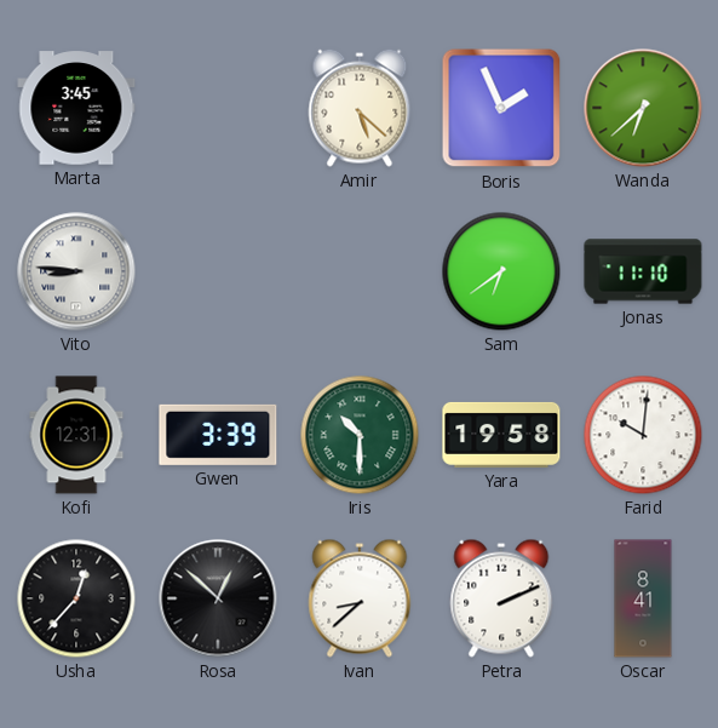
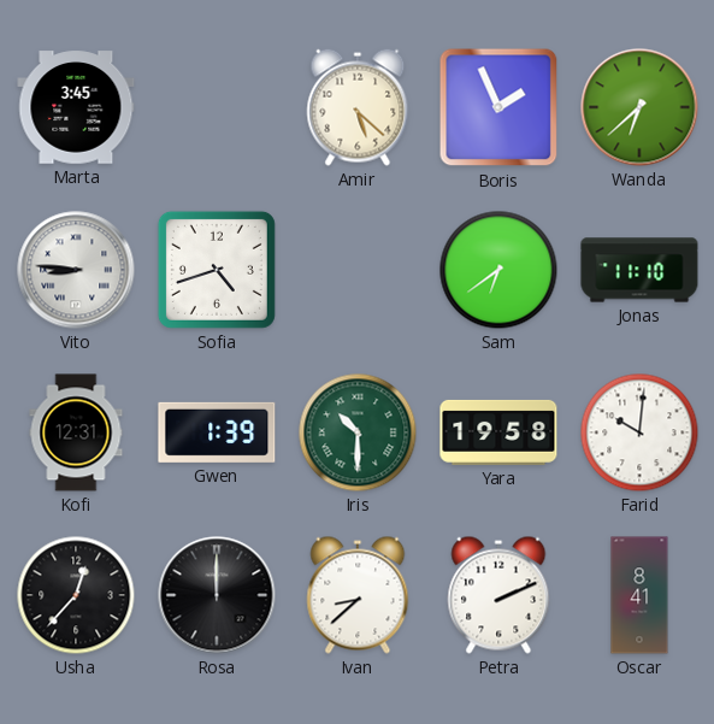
Sofia: none -> 4:42
Gwen: 3:39 -> 1:39
Rosa: 12:52 -> 12:00
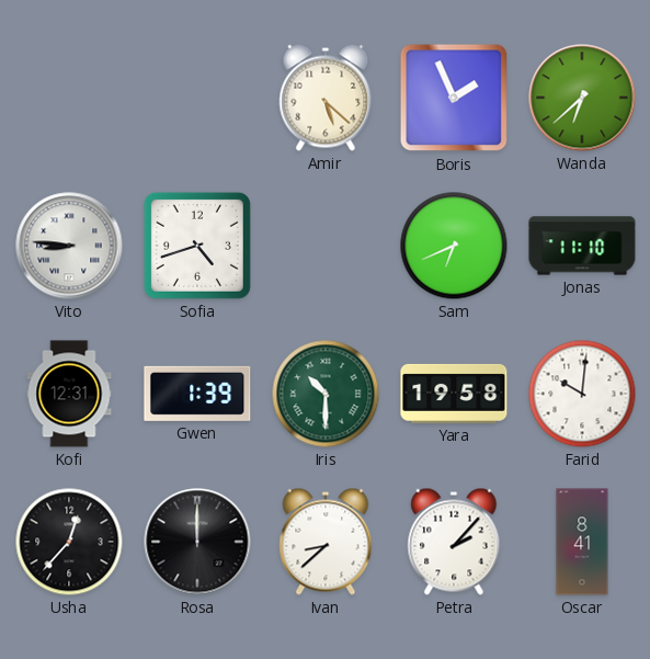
Marta: 3:45 -> none
Sam: 6:39 -> 6:41
Petra: 2:11 -> 2:07
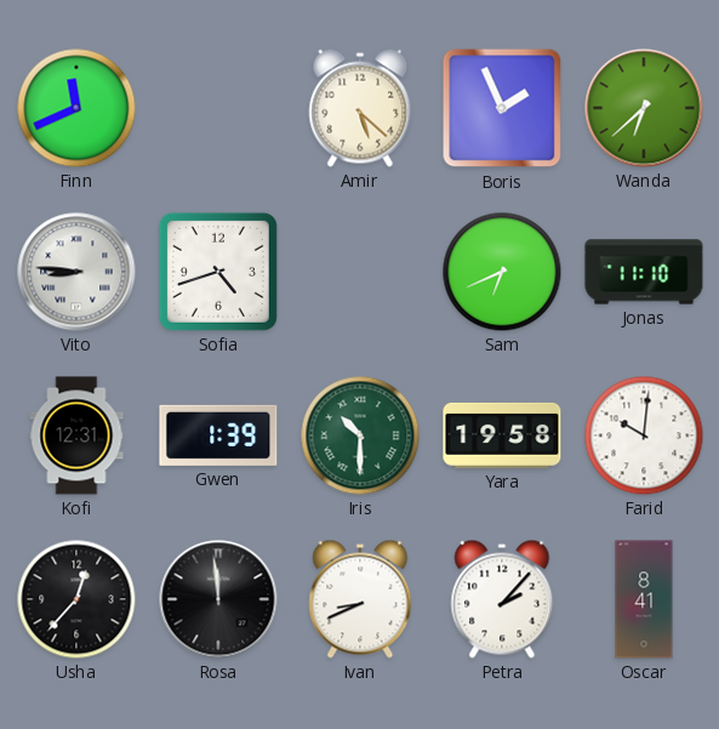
Finn: none -> 11:41
Rosa: 12:00 -> 11:59
Ivan: 8:38 -> 8:41
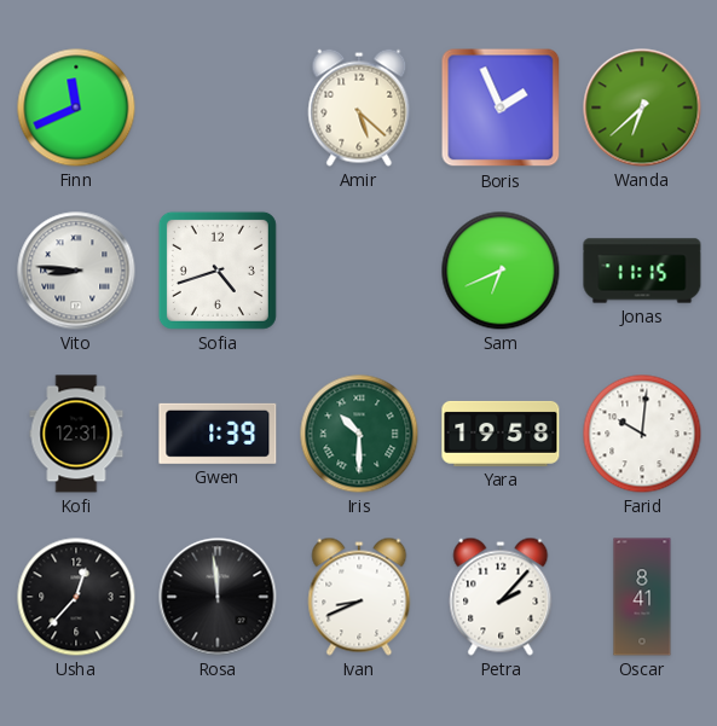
Jonas: 11:10 -> 11:15
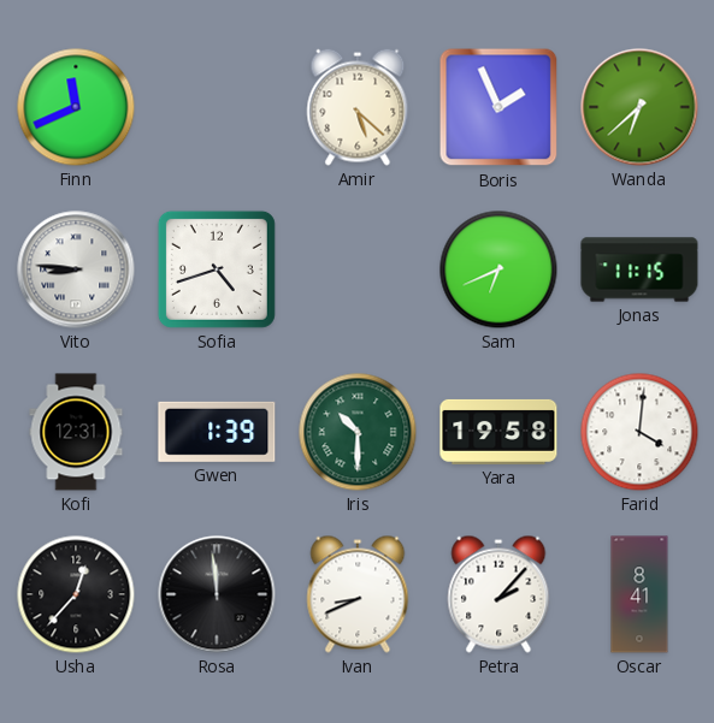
Farid: 10:01 -> 4:01
